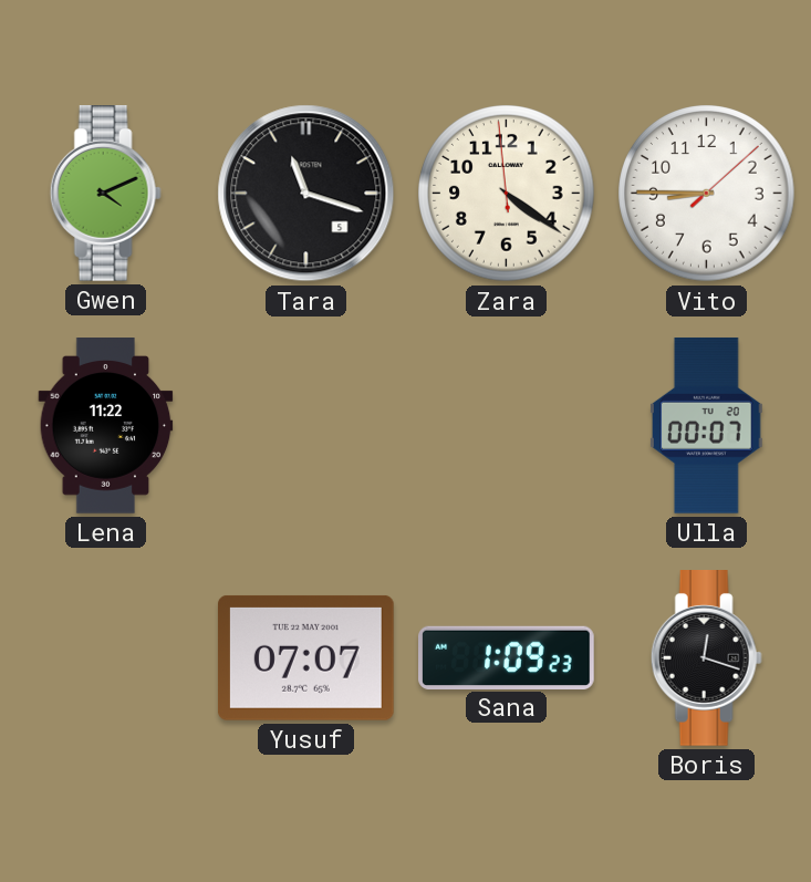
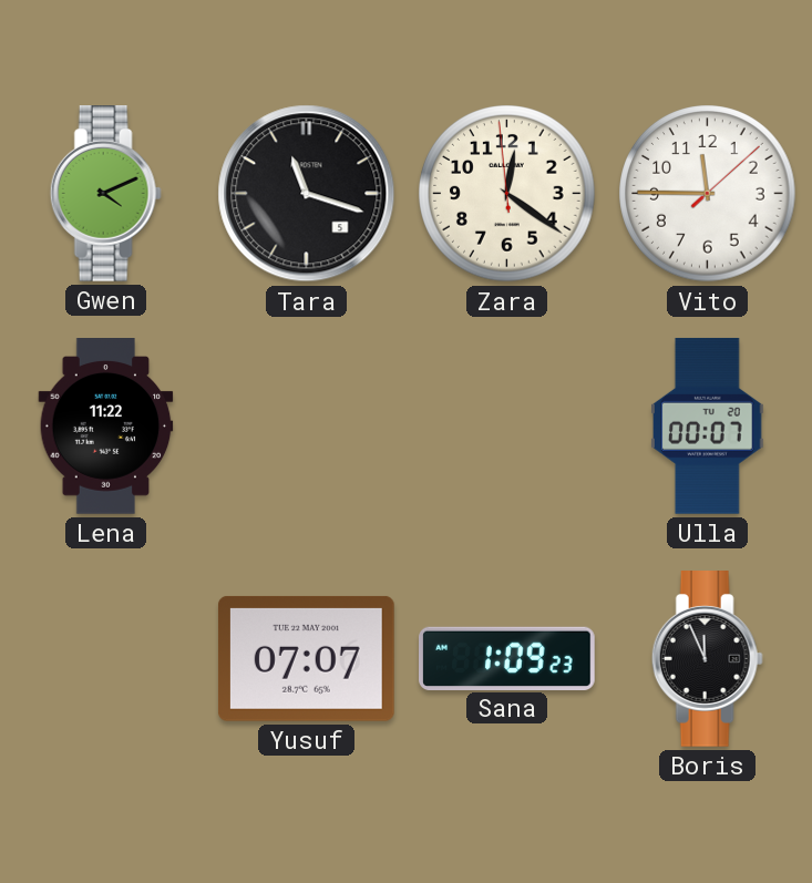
Zara: 4:20 -> 12:20
Vito: 8:45 -> 11:45
Boris: 12:18 -> 11:56
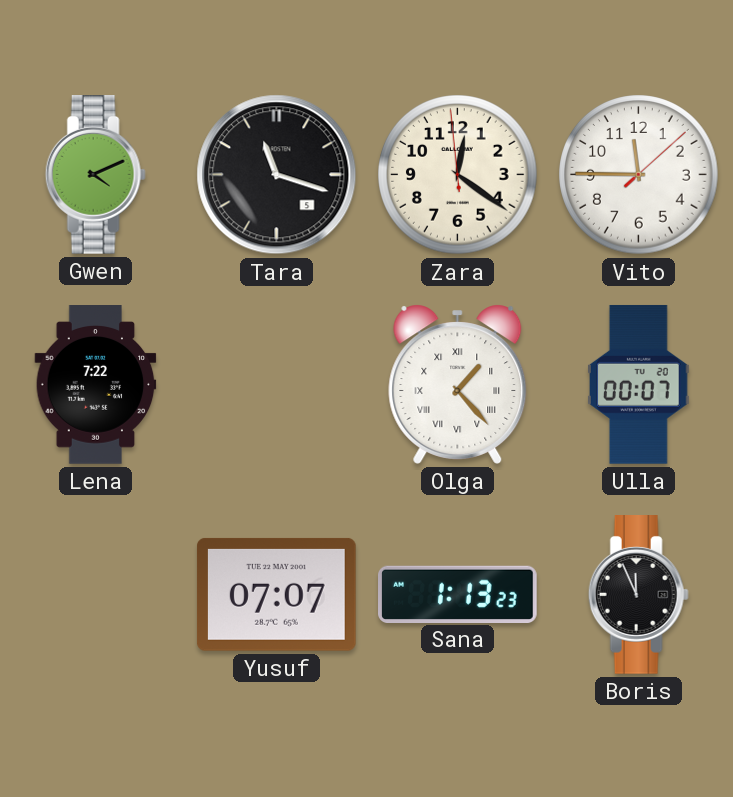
Lena: 11:22 -> 7:22
Olga: none -> 1:23
Sana: 1:09 -> 1:13
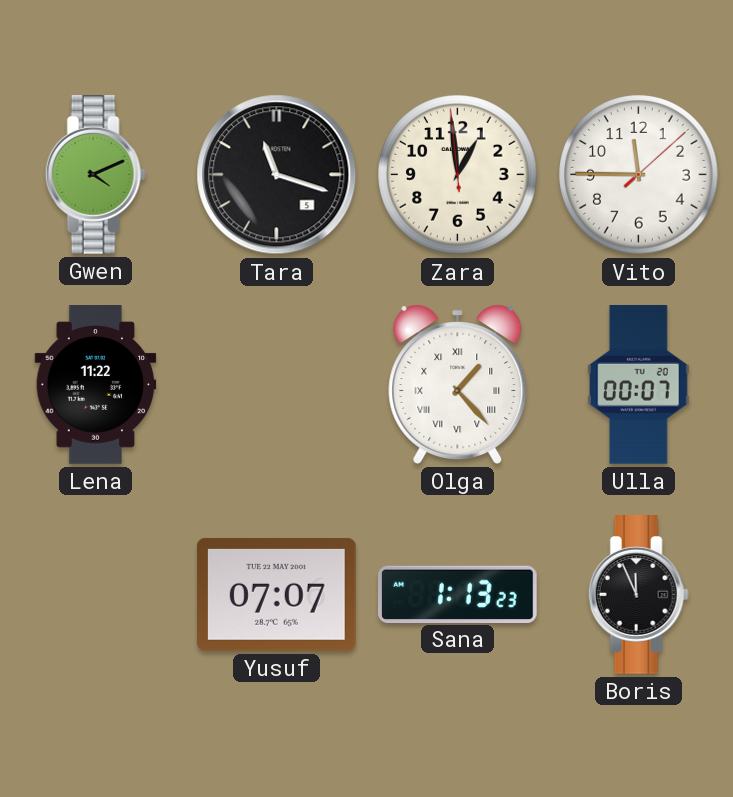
Zara: 12:20 -> 12:58
Lena: 7:22 -> 11:22
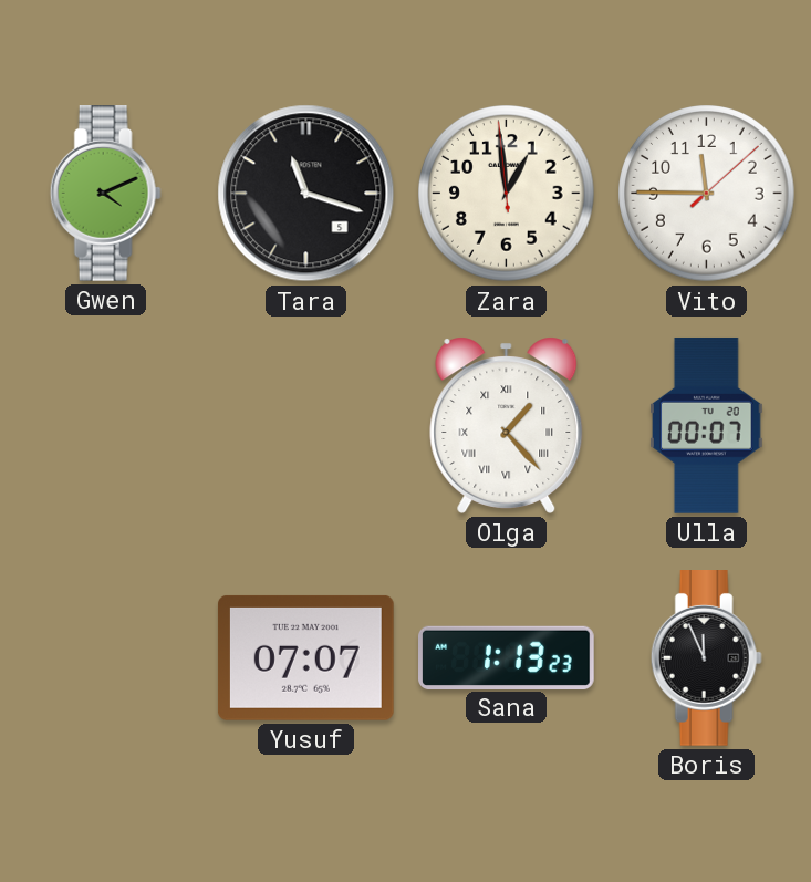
Lena: 11:22 -> none
